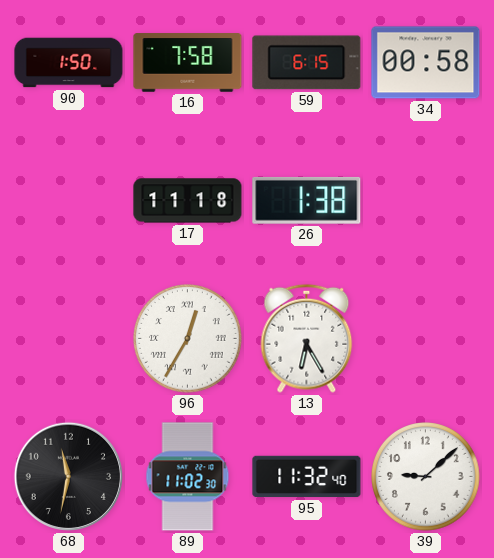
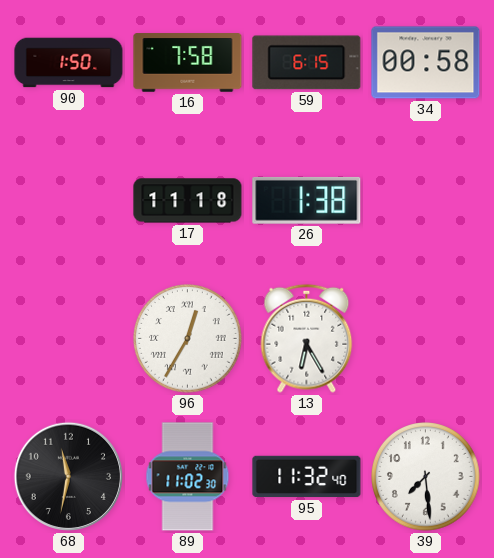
39: 9:08 -> 7:29
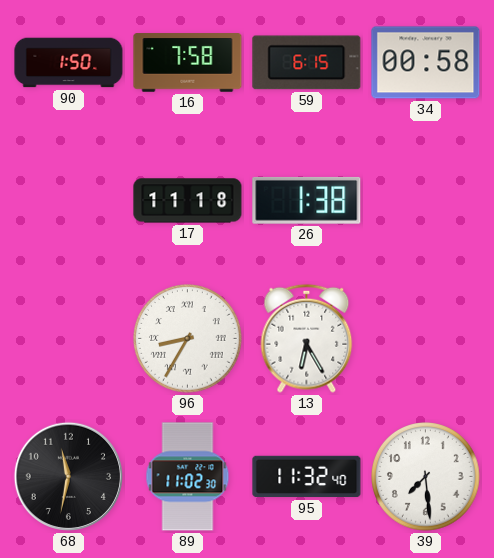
96: 12:35 -> 8:35
